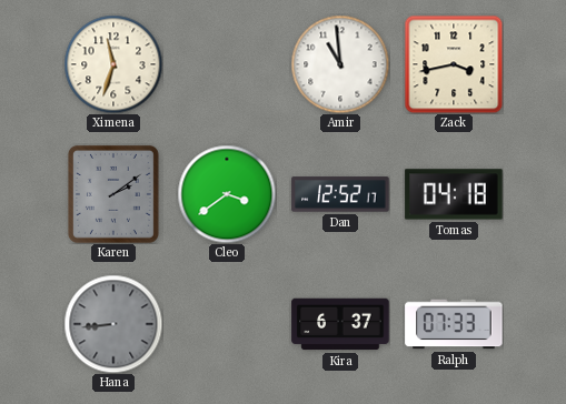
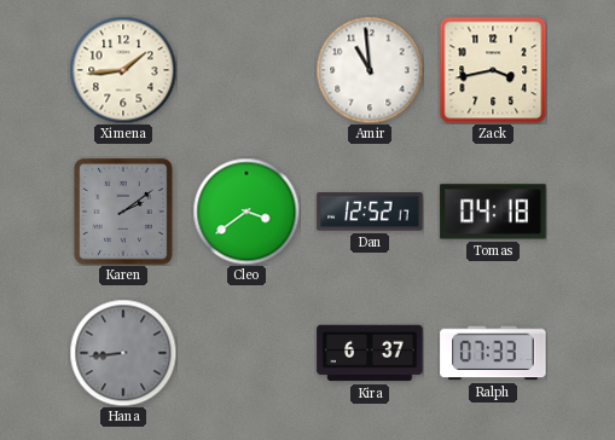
Ximena: 11:33 -> 1:44
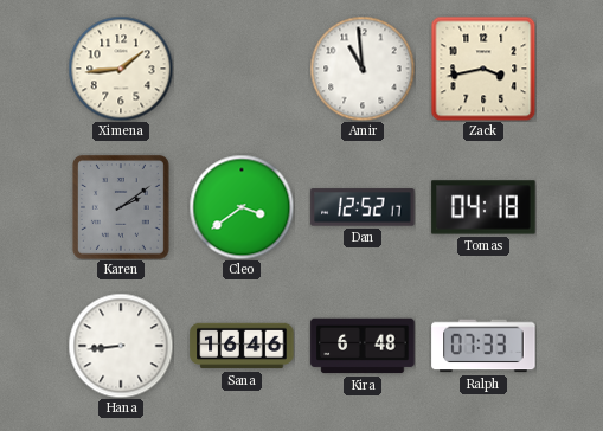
Hana dial: grey -> white
Sana: none -> 16:46
Kira: 6:37 -> 6:48
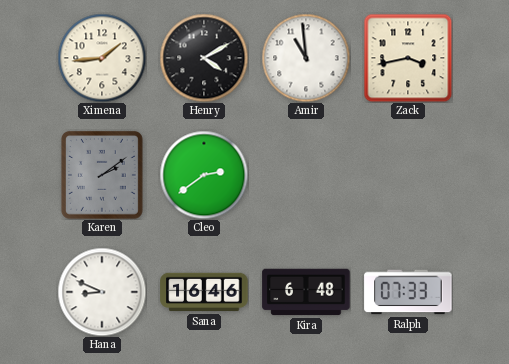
Henry: none -> 4:10
Cleo: 3:39 -> 2:39
Dan: 12:52 -> none
Tomas: 04:18 -> none
Hana: 8:44 -> 8:49
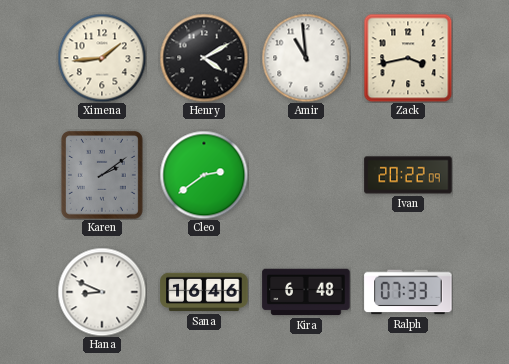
Ivan: none -> 20:22
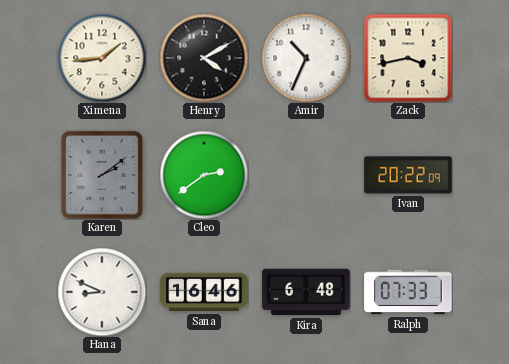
Amir: 10:59 -> 10:34
